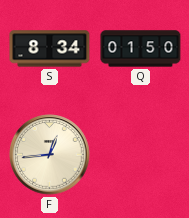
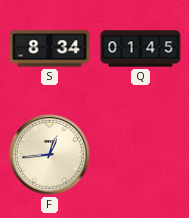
Q: 01:50 -> 01:45
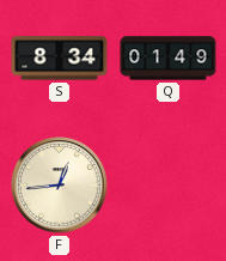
Q: 01:45 -> 01:49
